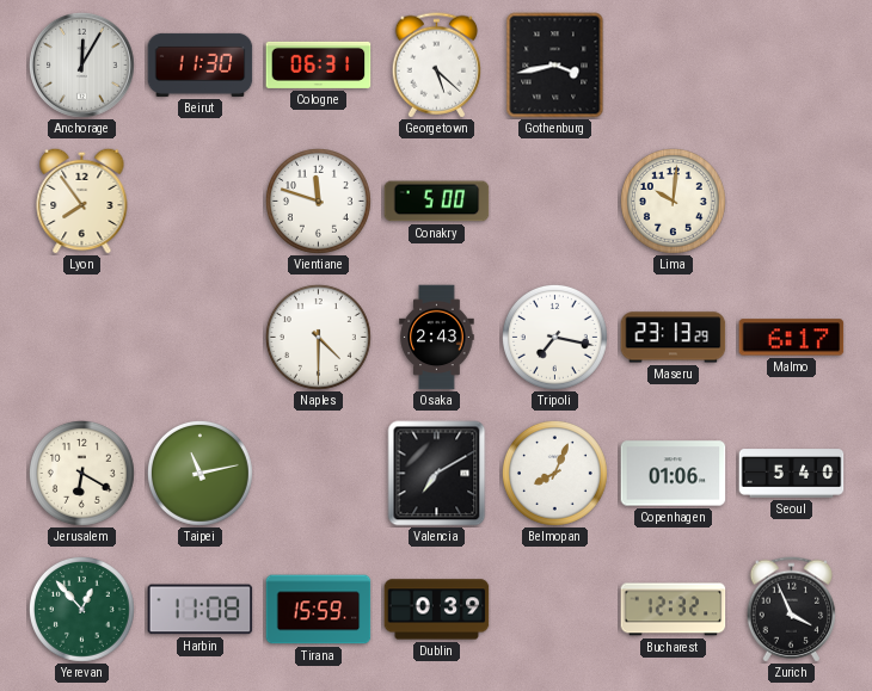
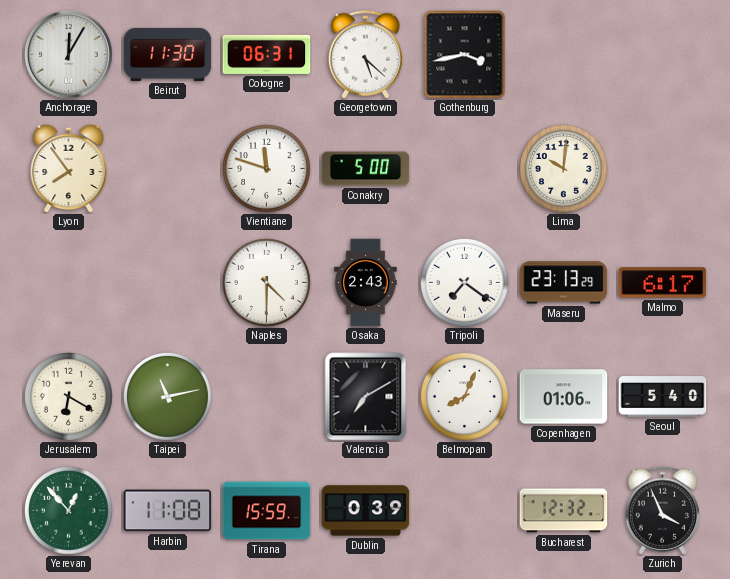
Tripoli: 7:17 -> 7:21
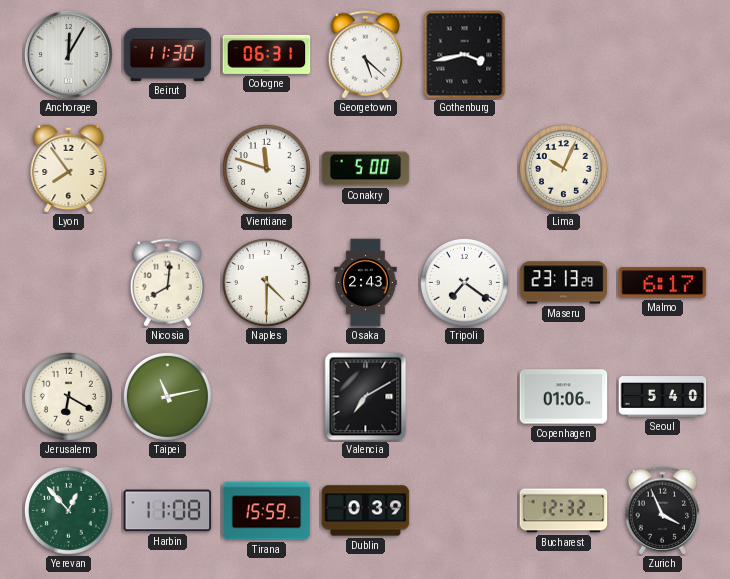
Lima: 10:01 -> 10:04
Nicosia: none -> 8:01
Belmopan: 8:04 -> none
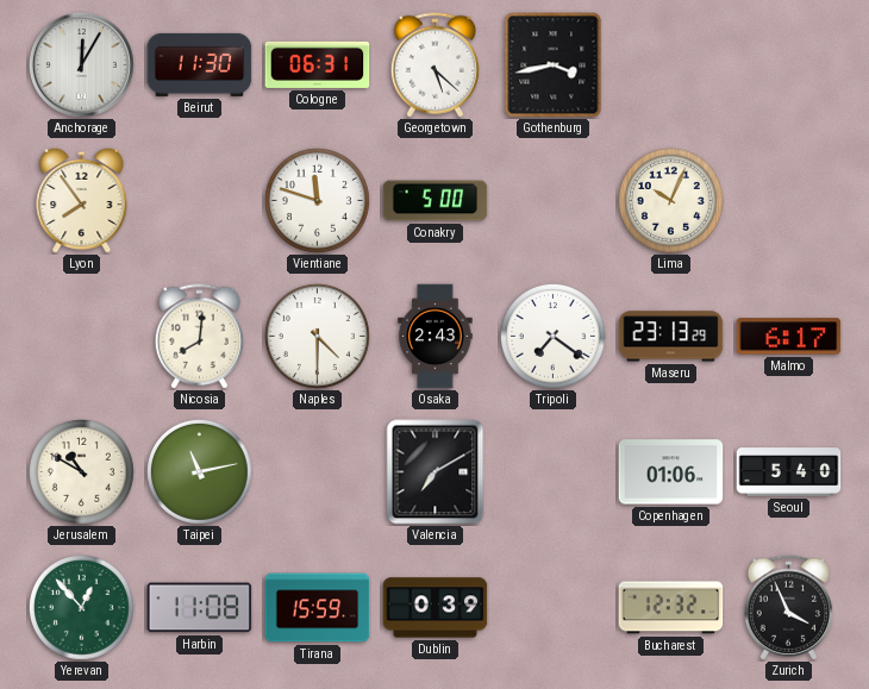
Jerusalem: 6:20 -> 10:50
